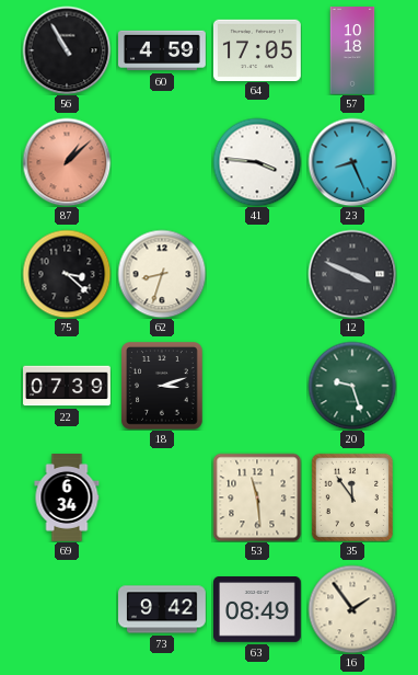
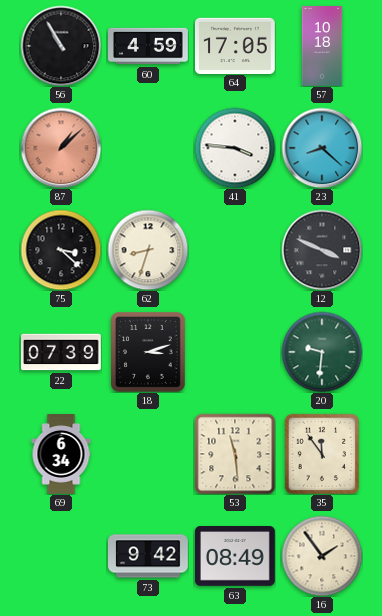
23: 8:26 -> 8:22
20: 9:27 -> 9:31
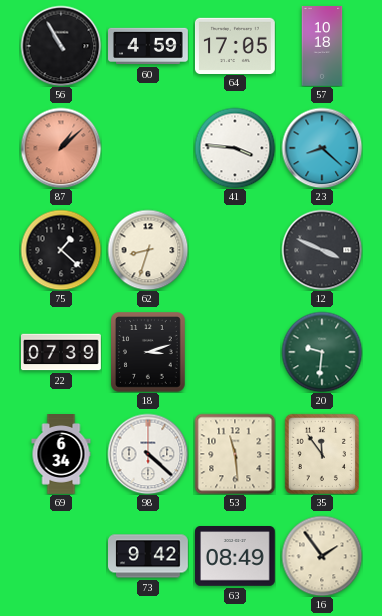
75: 3:22 -> 1:22
98: none -> 4:22
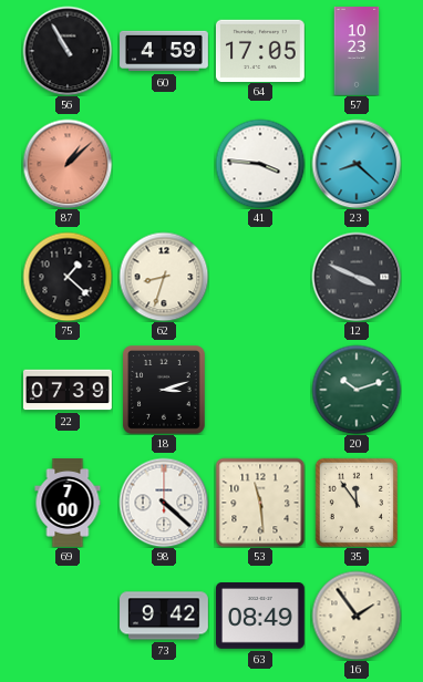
57: 10:18 -> 10:23
20: 9:31 -> 10:12
69: 6:34 -> 7:00
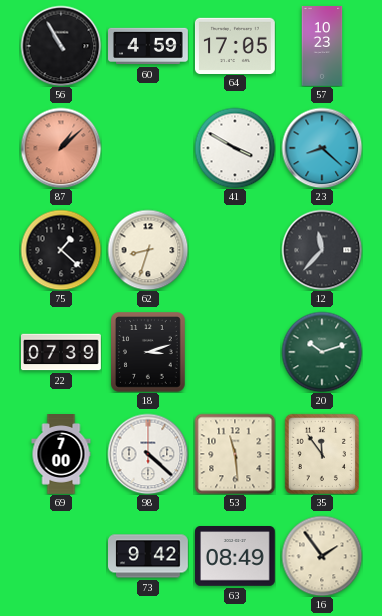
41: 3:46 -> 3:50
12: 3:49 -> 11:37
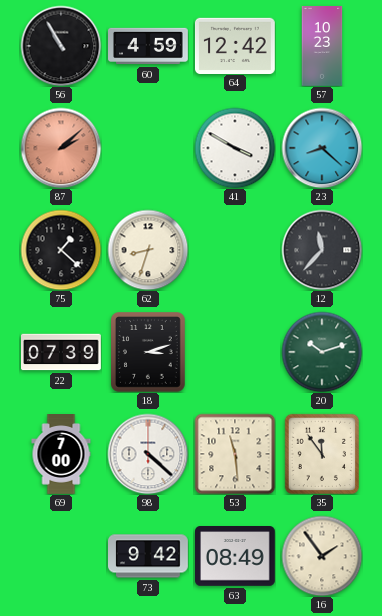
64: 17:05 -> 12:42
87: 1:08 -> 2:08
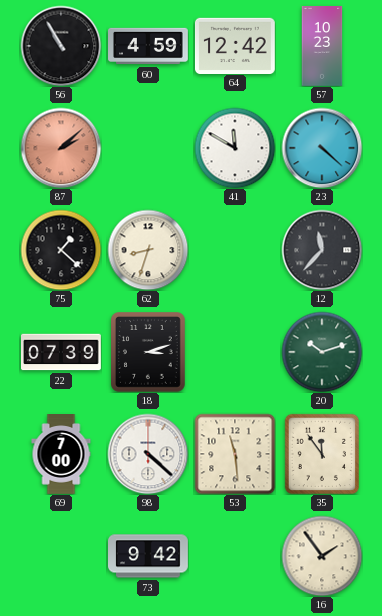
41: 3:50 -> 11:50
23: 8:22 -> 4:22
63: 08:49 -> none
